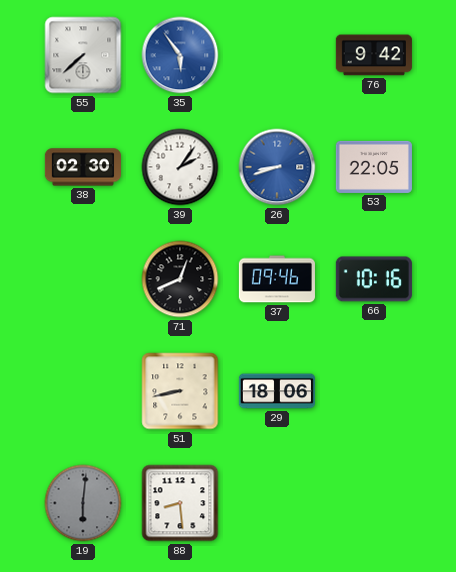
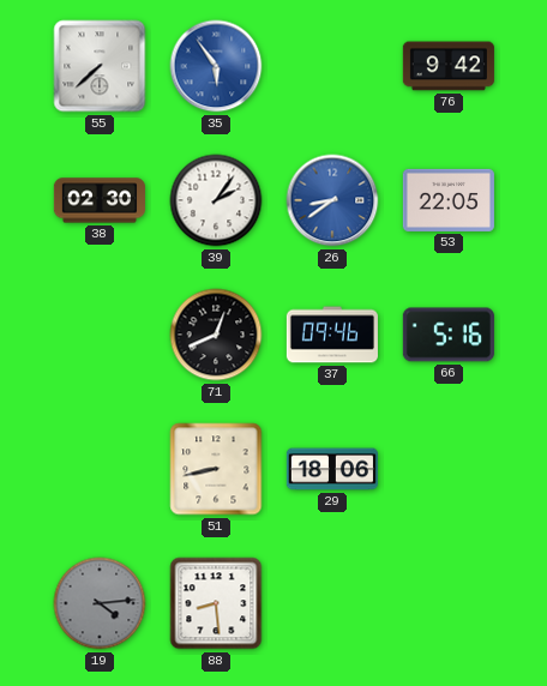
26: 8:42 -> 8:39
66: 10:16 -> 5:16
19: 6:01 -> 4:14
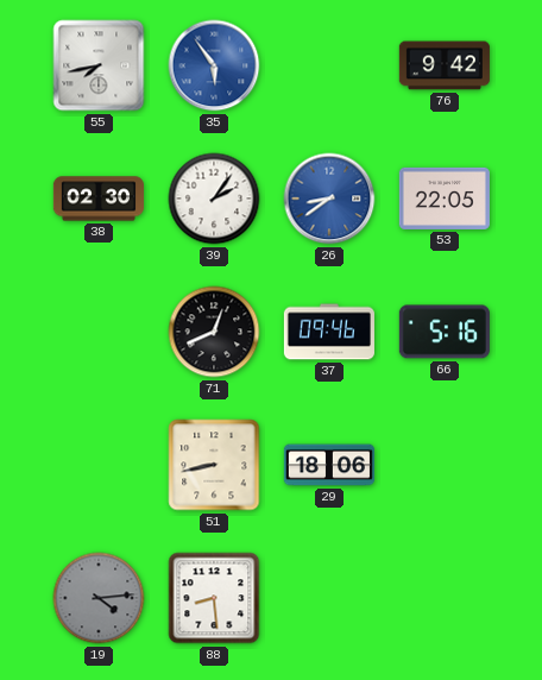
55: 7:38 -> 7:43
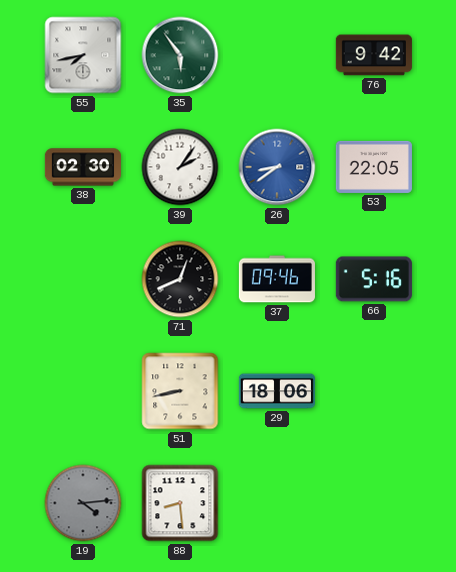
35 dial: blue -> green
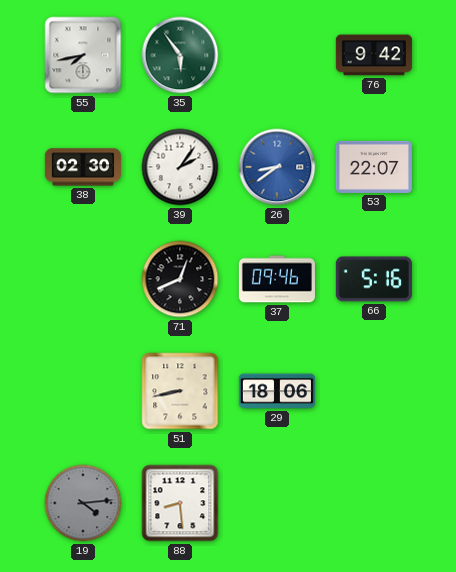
53: 22:05 -> 22:07
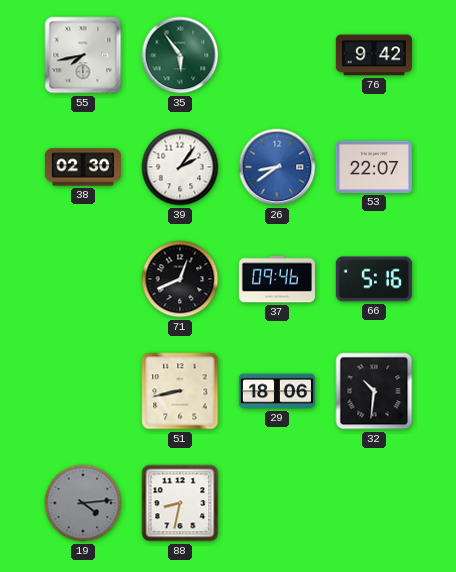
32: none -> 10:31
88: 8:29 -> 8:32
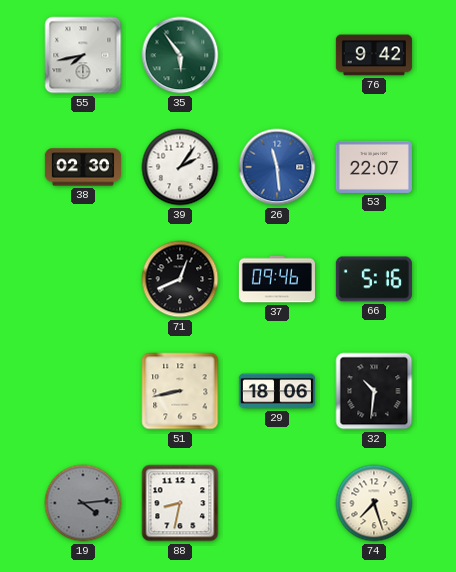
26: 8:39 -> 11:29
74: none -> 7:27
